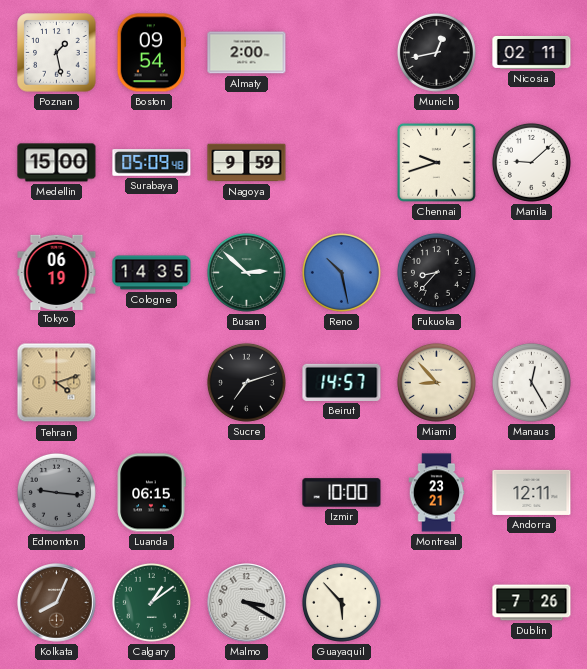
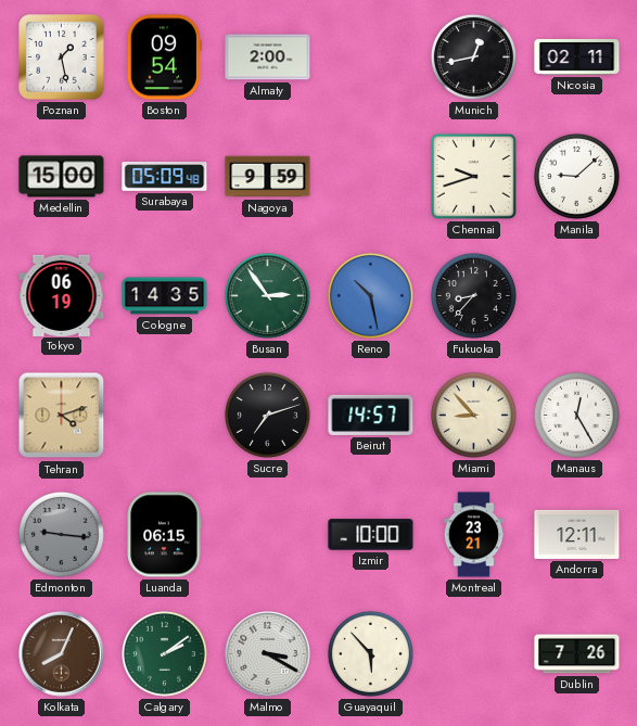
Busan: 2:52 -> 2:54
Calgary: 1:09 -> 2:09
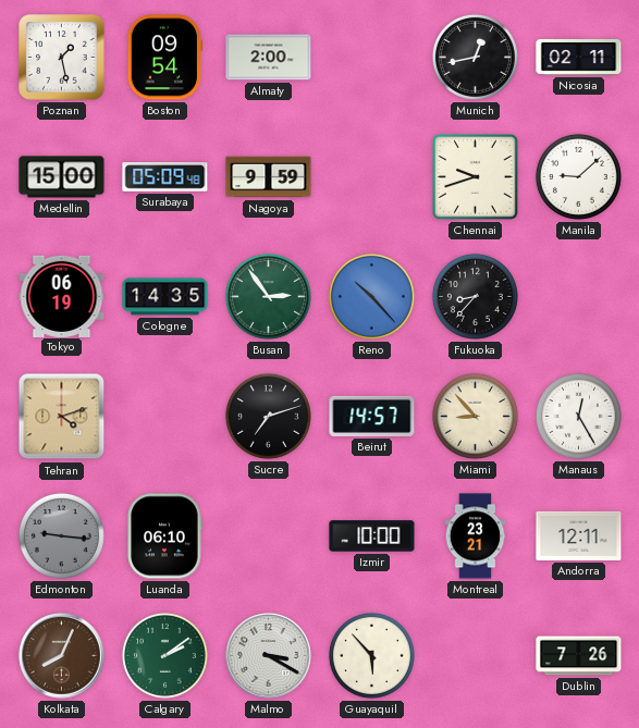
Reno: 10:28 -> 10:23
Luanda: 06:15 -> 06:10
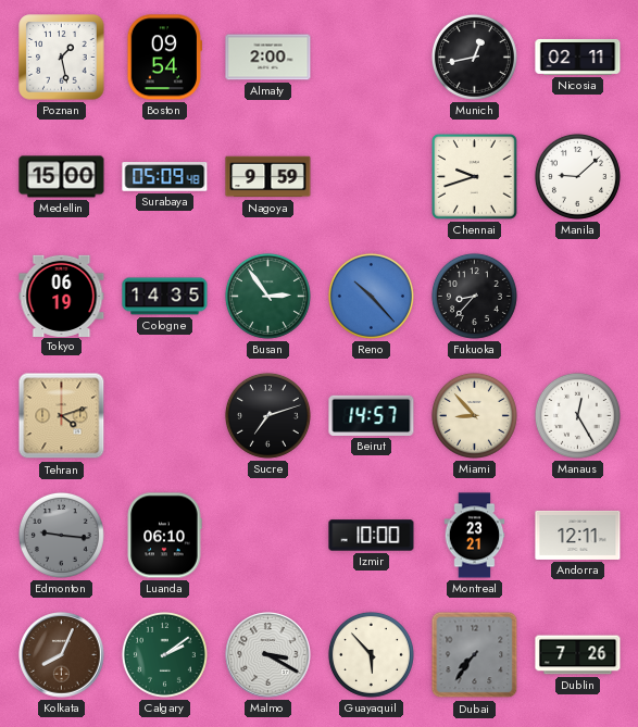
Dubai: none -> 7:36
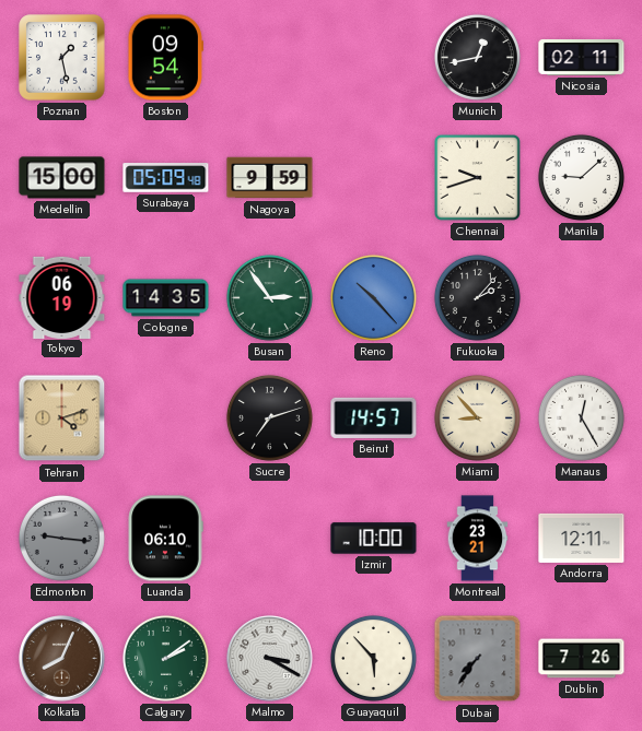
Almaty: 2:00 -> none
Fukuoka: 8:37 -> 2:07
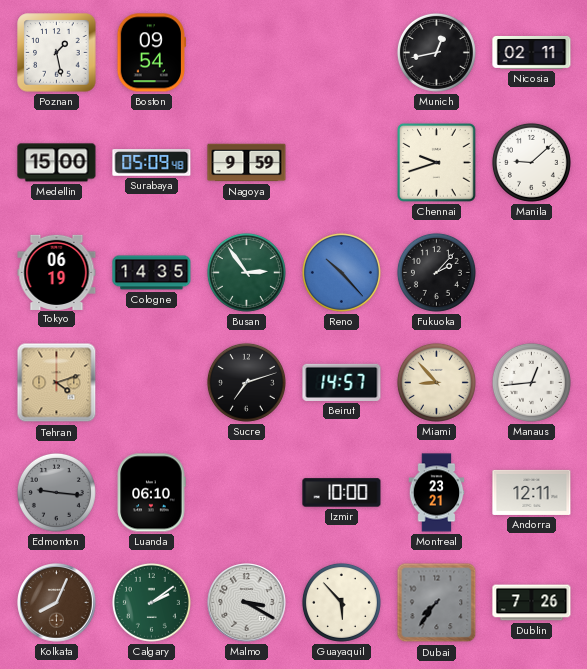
Manaus: 12:25 -> 12:44
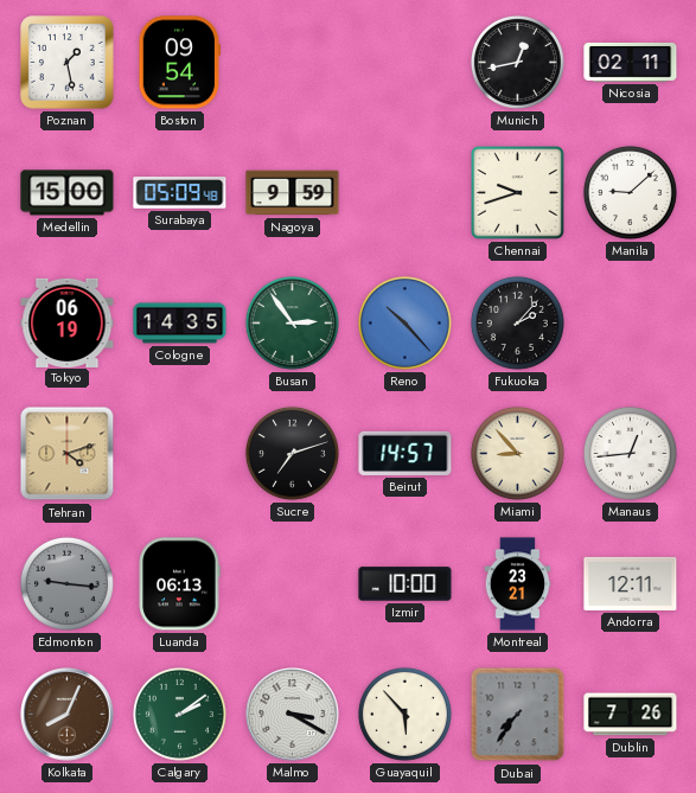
Luanda: 06:10 -> 06:13
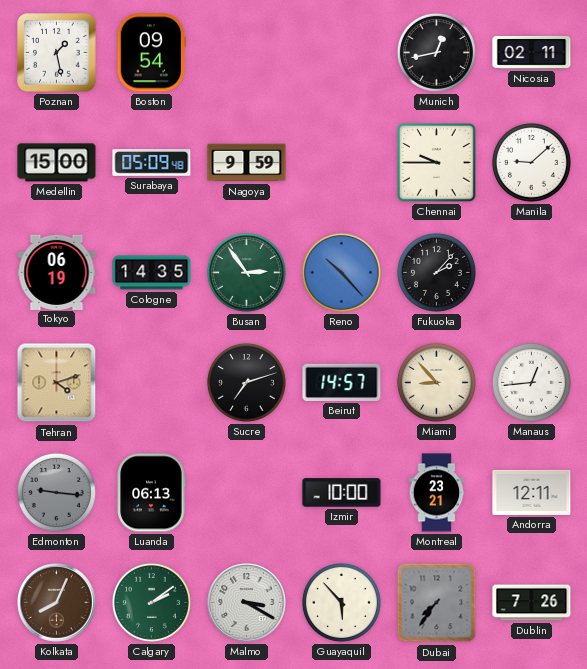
Chennai: 9:42 -> 9:45
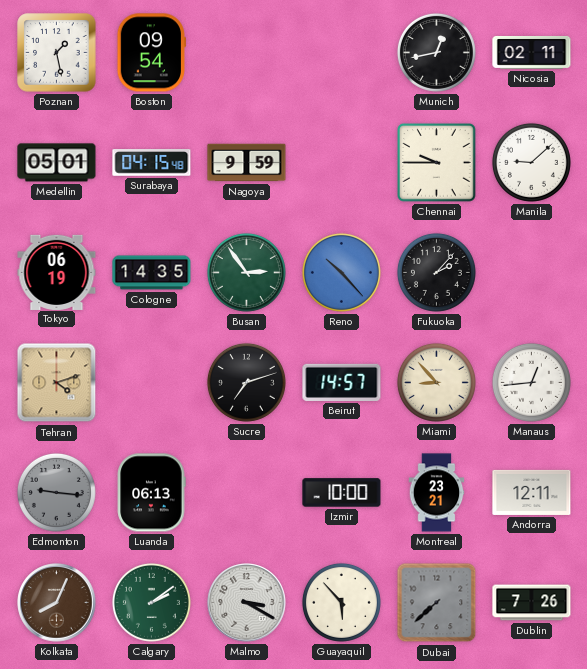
Medellin: 15:00 -> 05:01
Surabaya: 05:09 -> 04:15
Dubai: 7:36 -> 7:38
